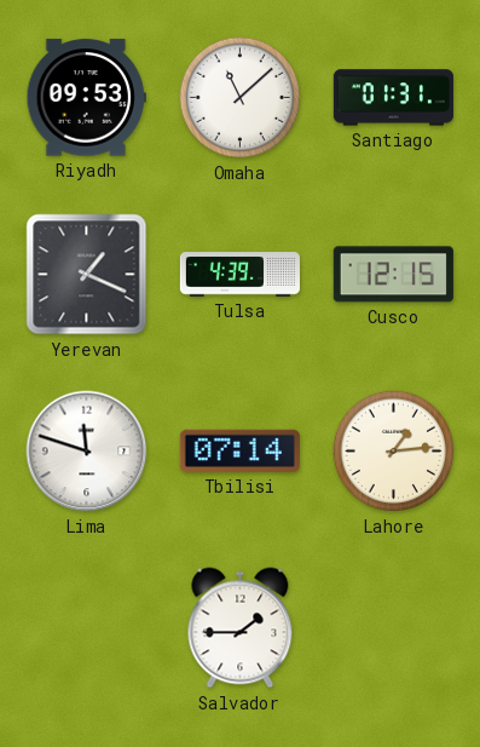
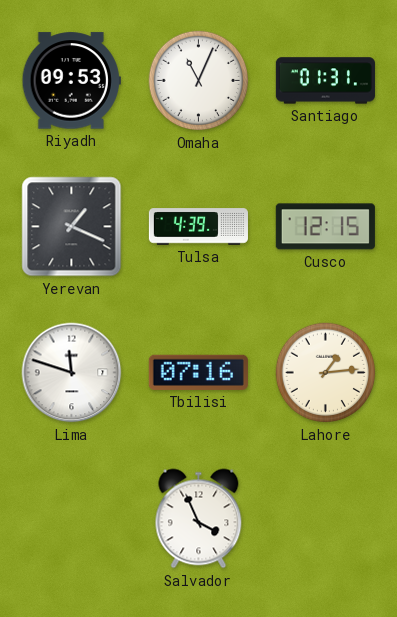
Omaha: 11:08 -> 11:04
Tbilisi: 07:14 -> 07:16
Salvador: 1:45 -> 3:56
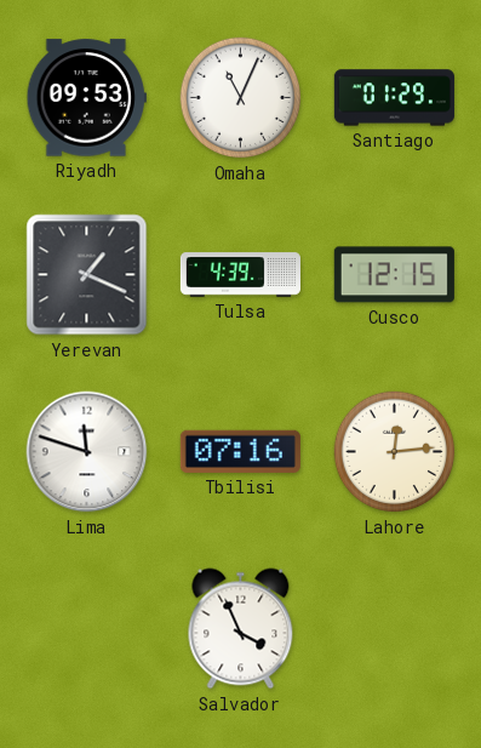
Santiago: 01:31 -> 01:29
Lahore: 1:14 -> 12:14
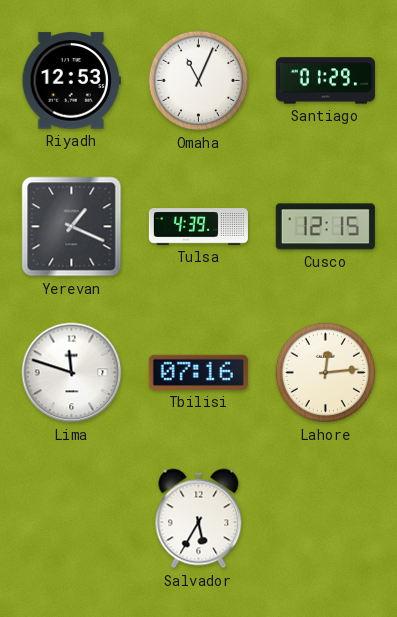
Riyadh: 09:53 -> 12:53
Salvador: 3:56 -> 5:35
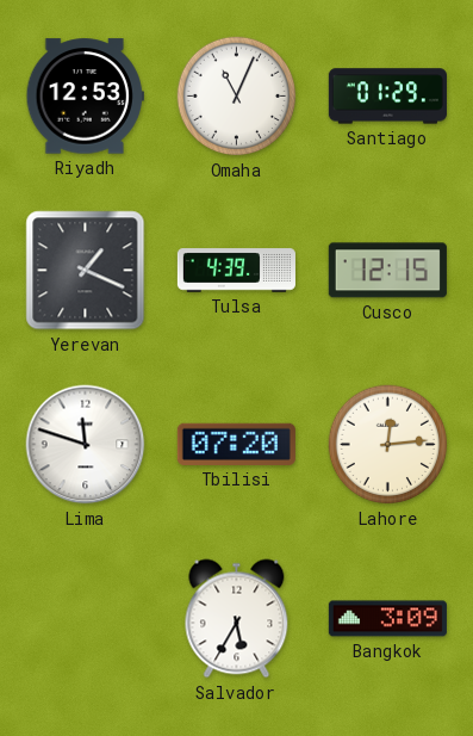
Tbilisi: 07:16 -> 07:20
Bangkok: none -> 3:09
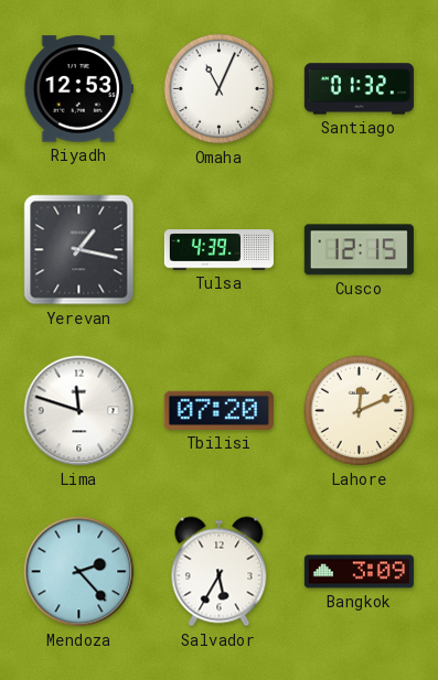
Santiago: 01:29 -> 01:32
Yerevan: 1:19 -> 1:17
Lahore: 12:14 -> 12:11
Mendoza: none -> 2:23
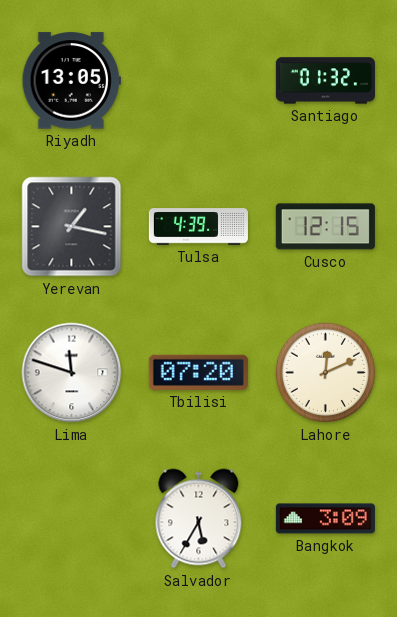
Riyadh: 12:53 -> 13:05
Omaha: 11:04 -> none
Mendoza: 2:23 -> none
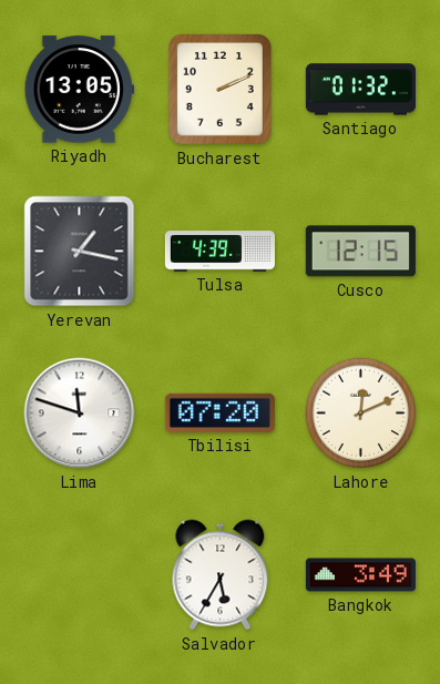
Bucharest: none -> 2:11
Bangkok: 3:09 -> 3:49
